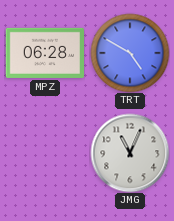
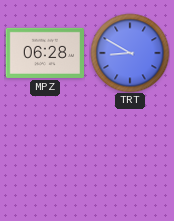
TRT: 4:50 -> 8:50
JMG: 11:04 -> none
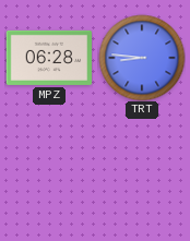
TRT: 8:50 -> 8:46
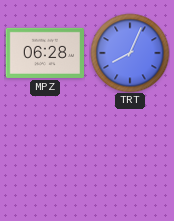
TRT: 8:46 -> 8:04
